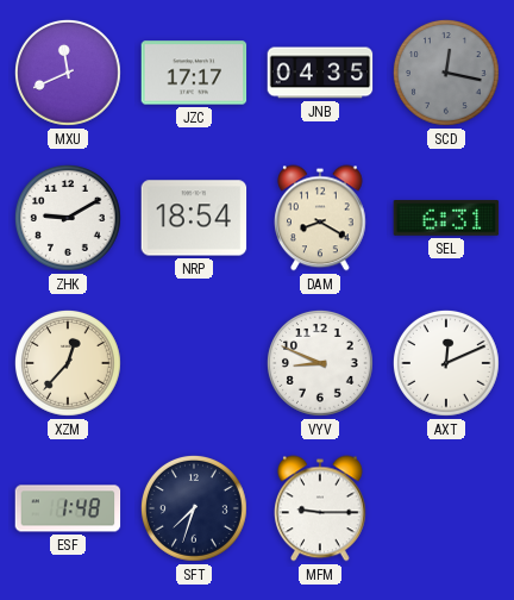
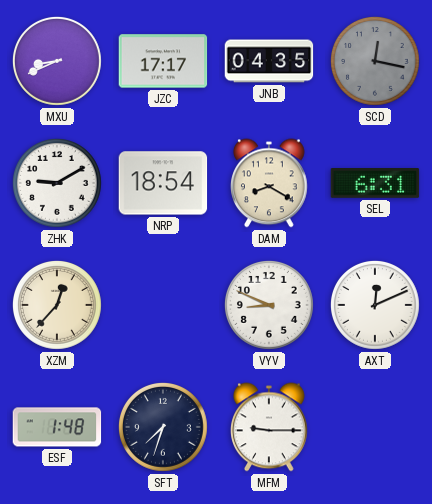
MXU: 11:41 -> 8:41
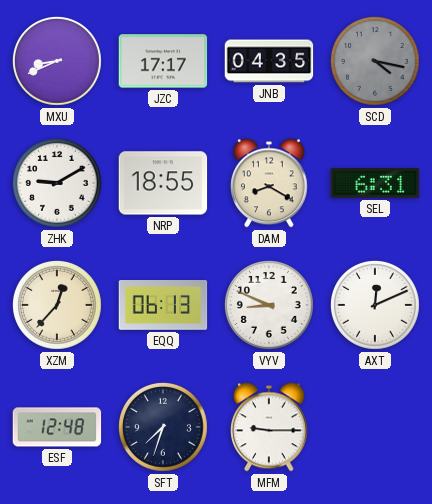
SCD: 12:17 -> 4:17
NRP: 18:54 -> 18:55
EQQ: none -> 06:13
ESF: 1:48 -> 12:48
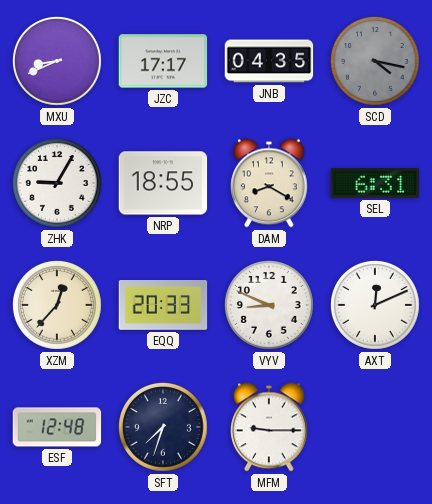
ZHK: 9:10 -> 9:05
EQQ: 06:13 -> 20:33
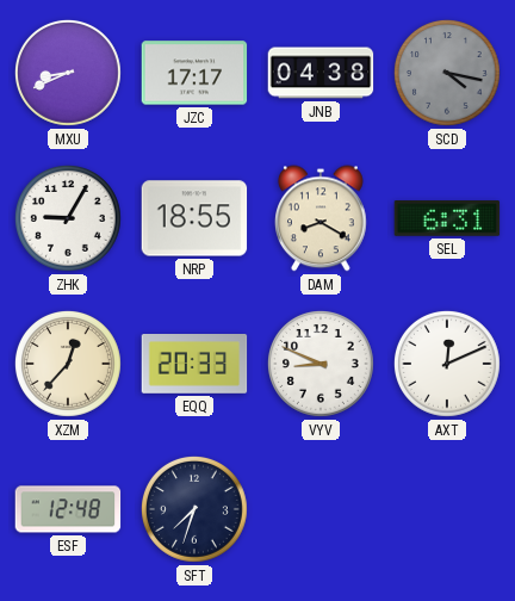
JNB: 04:35 -> 04:38
MFM: 9:15 -> none
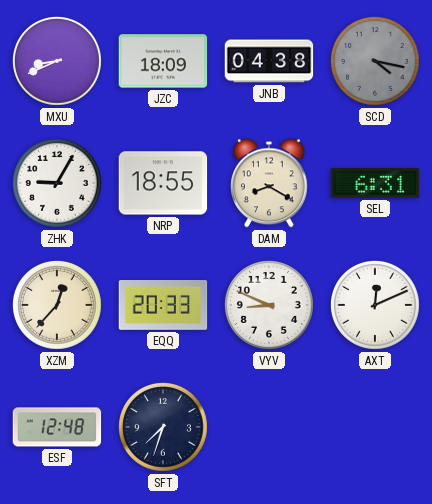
JZC: 17:17 -> 18:09
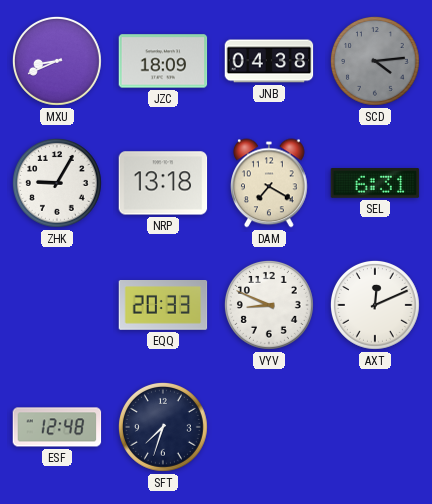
SCD: 4:17 -> 4:14
NRP: 18:55 -> 13:18
DAM: 8:20 -> 7:20
XZM: 12:37 -> none
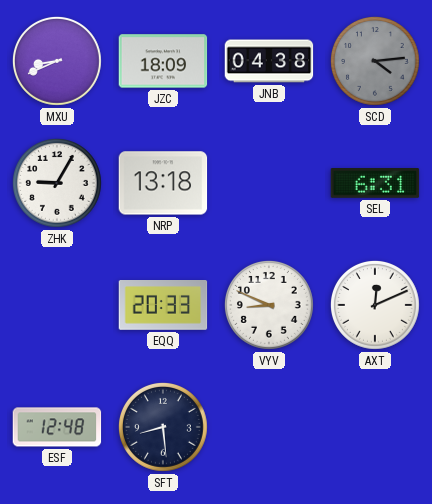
DAM: 7:20 -> none
SFT: 7:33 -> 8:29
